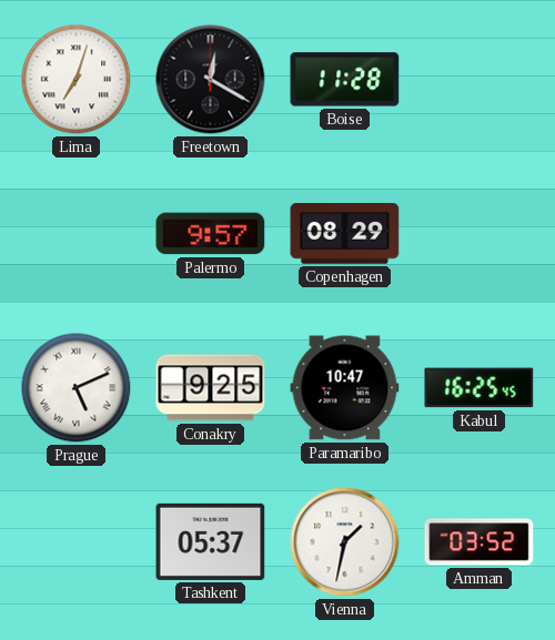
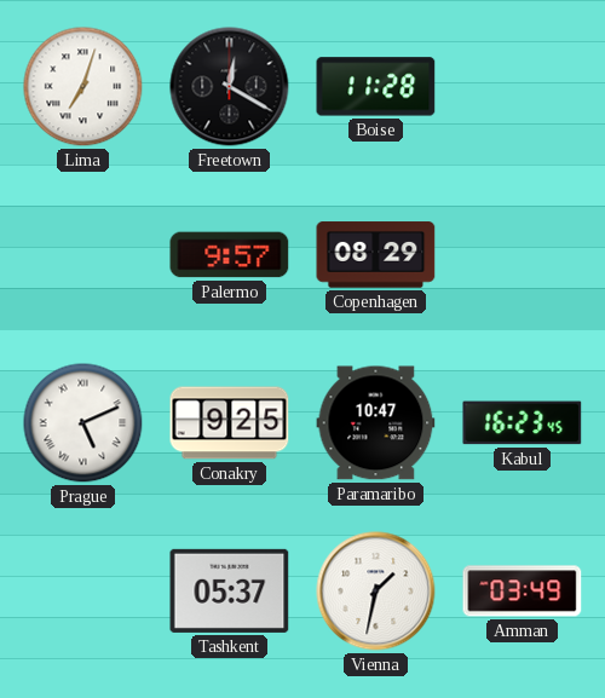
Kabul: 16:25 -> 16:23
Amman: 03:52 -> 03:49
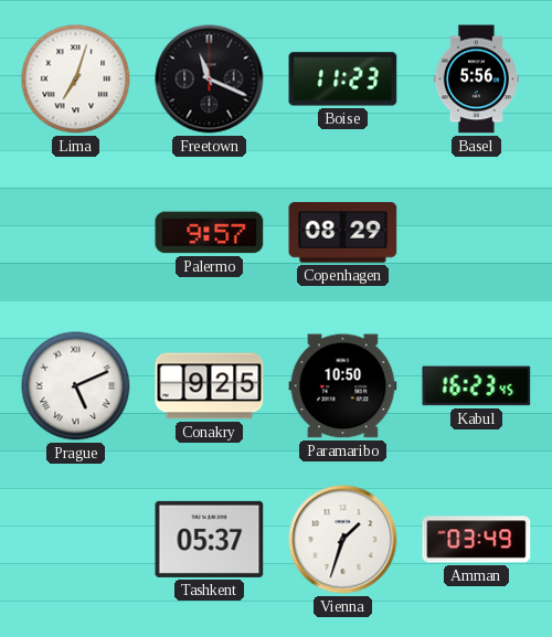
Freetown: 12:20 -> 11:19
Boise: 11:28 -> 11:23
Basel: none -> 5:56
Paramaribo: 10:47 -> 10:50
Vienna: 1:32 -> 1:33
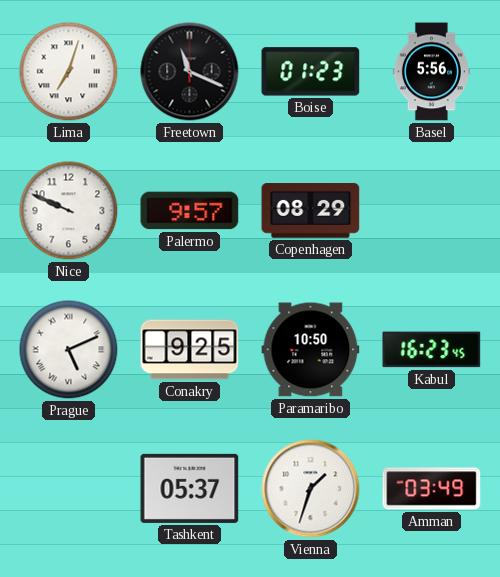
Boise: 11:23 -> 01:23
Nice: none -> 9:49
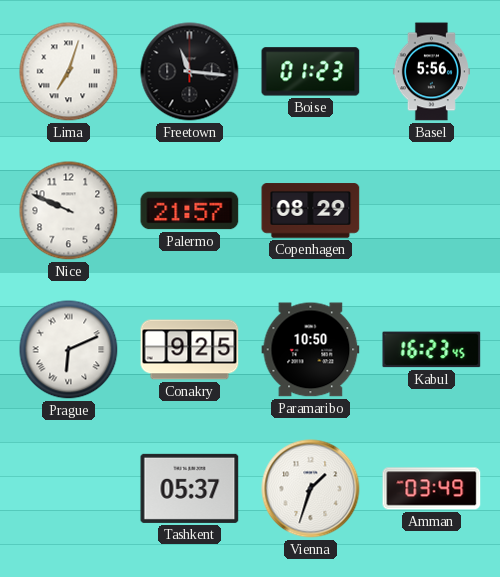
Freetown: 11:19 -> 11:16
Palermo: 9:57 -> 21:57
Prague: 5:11 -> 6:11
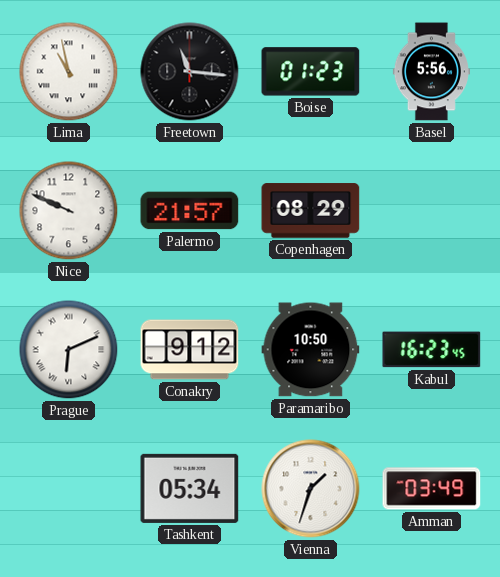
Lima: 7:03 -> 10:58
Conakry: 9:25 -> 9:12
Tashkent: 05:37 -> 05:34
